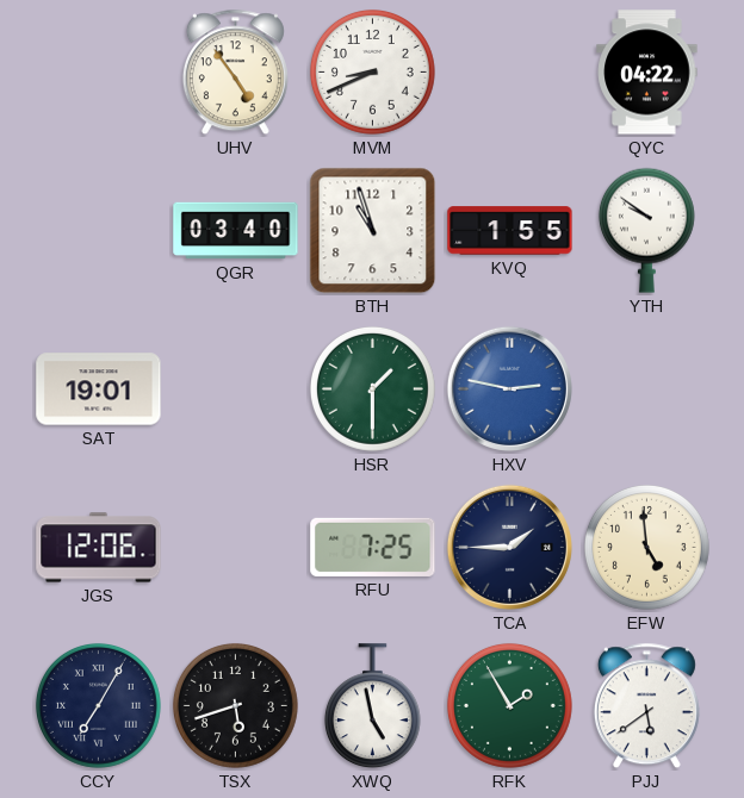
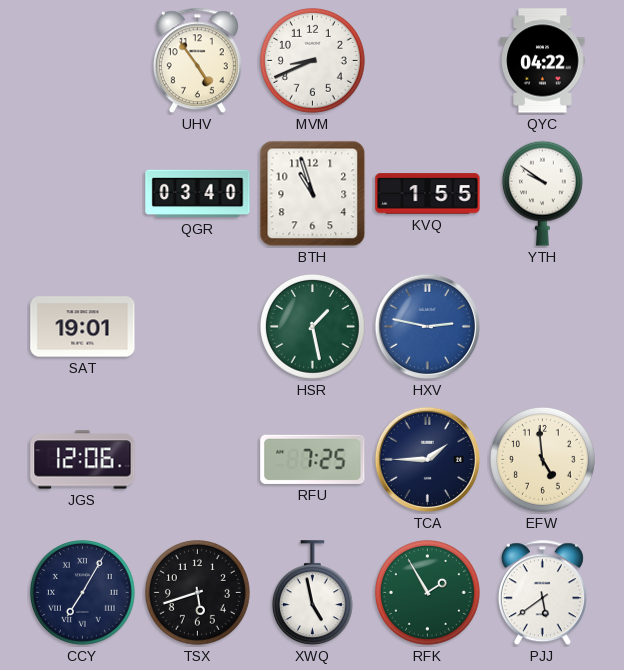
HSR: 1:30 -> 1:28
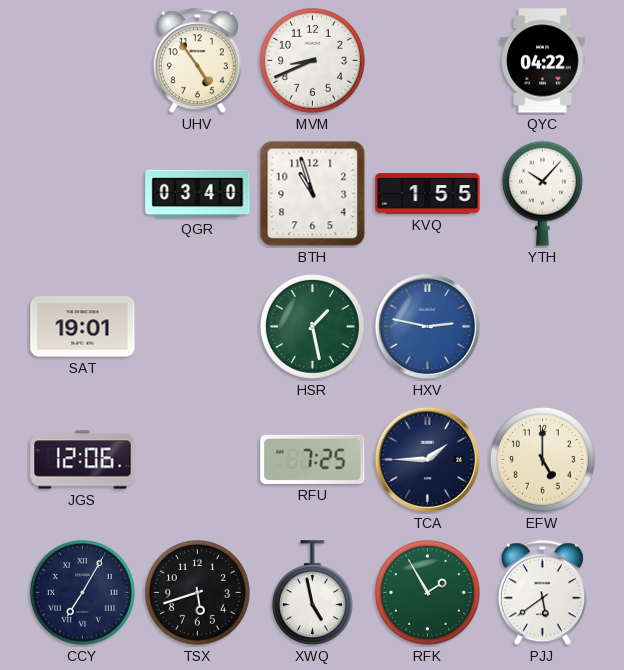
YTH: 9:51 -> 10:07
EFW: 4:59 -> 5:00
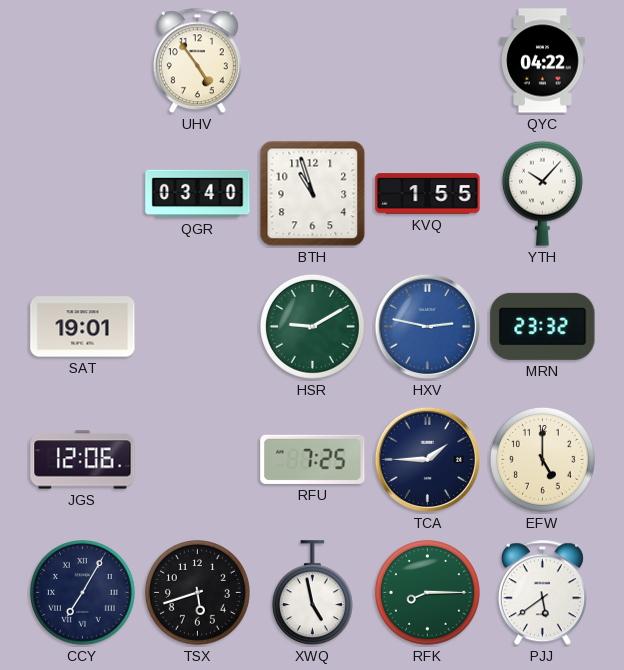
MVM: 8:41 -> none
HSR: 1:28 -> 9:10
MRN: none -> 23:32
RFK: 1:55 -> 8:15
